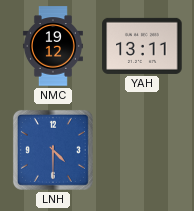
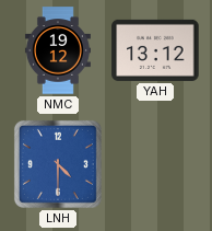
YAH: 13:11 -> 13:12
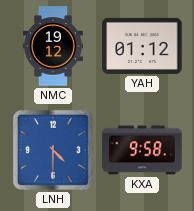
YAH: 13:12 -> 01:12
KXA: none -> 9:58
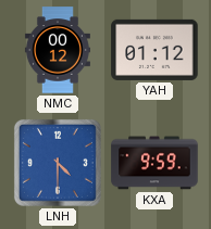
NMC: 19:12 -> 00:12
KXA: 9:58 -> 9:59
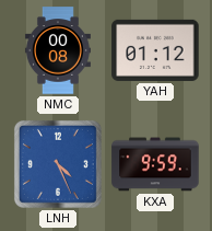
NMC: 00:12 -> 00:08
LNH: 4:30 -> 4:26
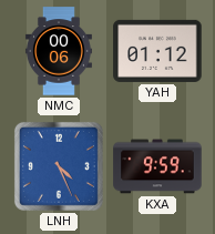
NMC: 00:08 -> 00:06
